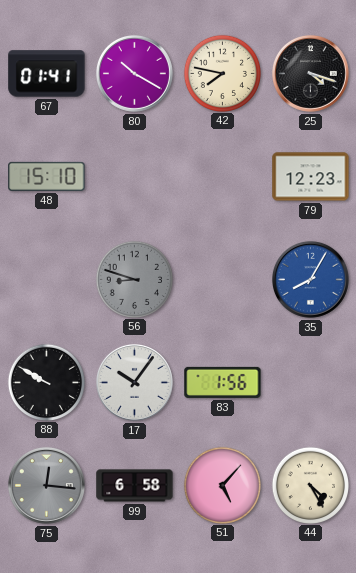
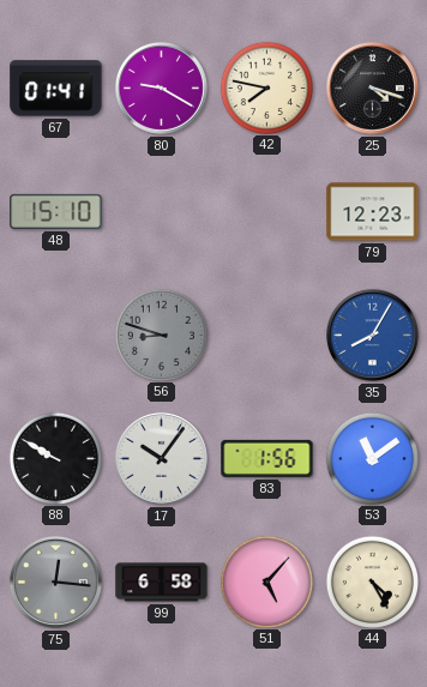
80: 10:20 -> 9:20
53: none -> 11:09
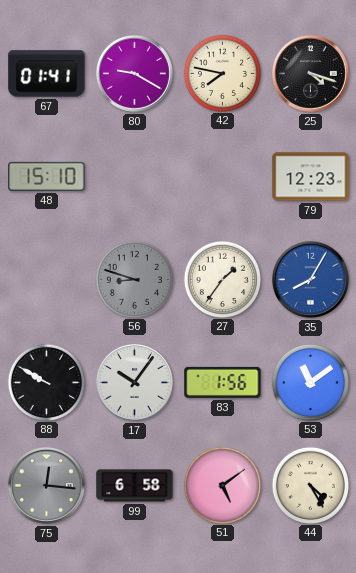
27: none -> 1:36
51: 5:07 -> 5:09
